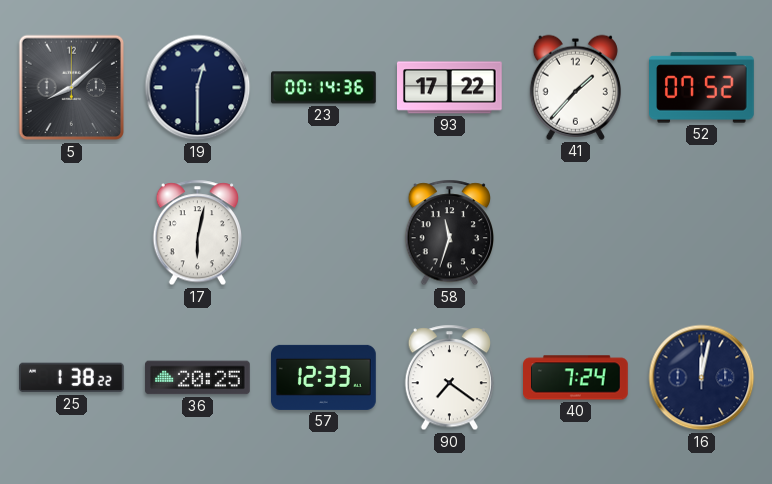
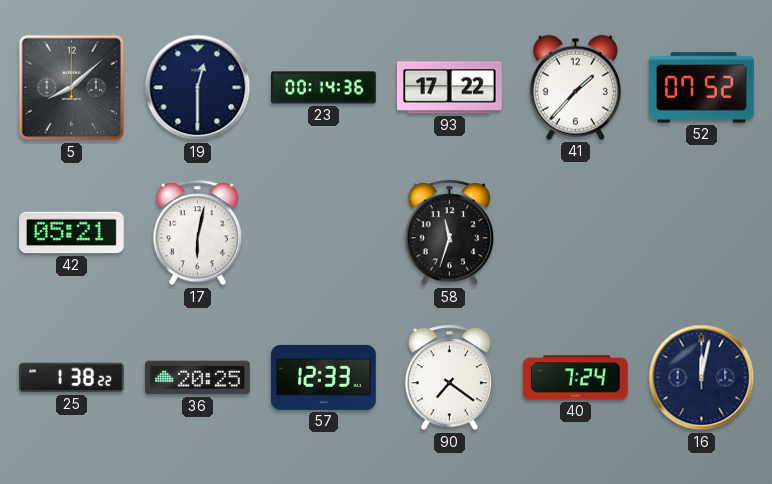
42: none -> 05:21
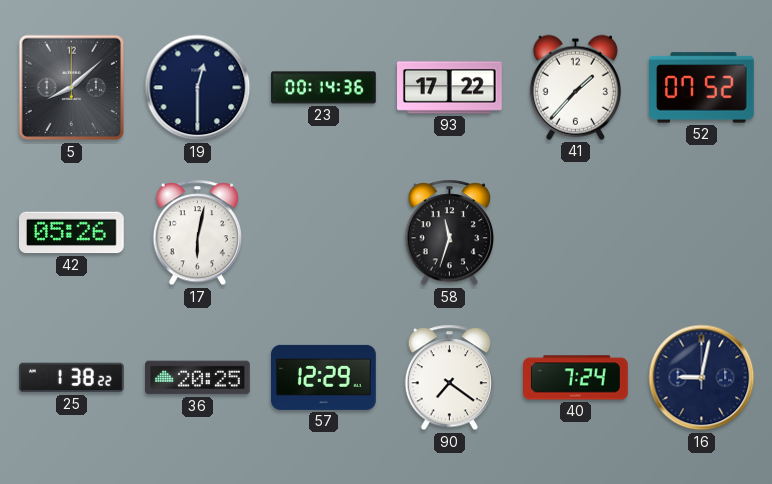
42: 05:21 -> 05:26
57: 12:33 -> 12:29
16: 12:02 -> 9:02
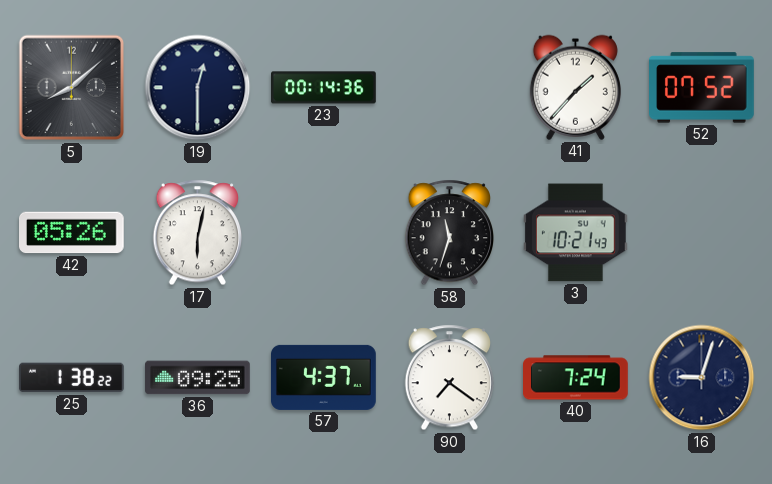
93: 17:22 -> none
3: none -> 10:21
36: 20:25 -> 09:25
57: 12:29 -> 4:37
16: 9:02 -> 9:03
